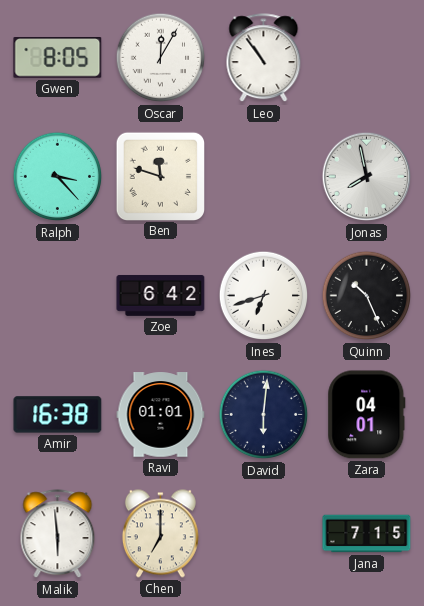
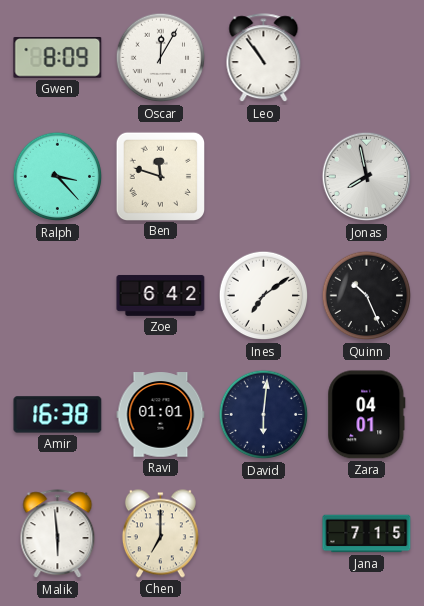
Gwen: 8:05 -> 8:09
Ines: 6:42 -> 7:09
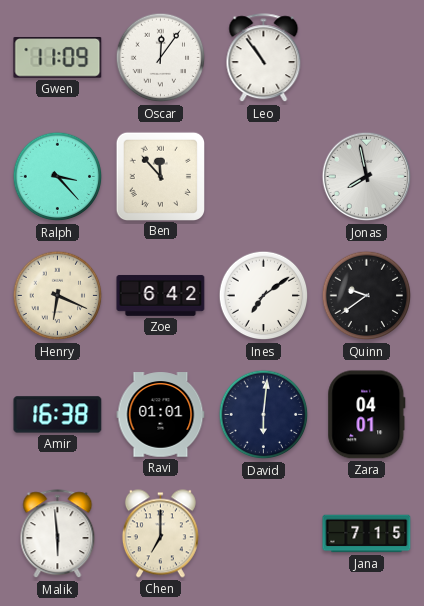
Gwen: 8:09 -> 11:09
Oscar: 12:05 -> 12:06
Ben: 11:48 -> 11:53
Henry: none -> 6:19
Quinn: 10:26 -> 9:39
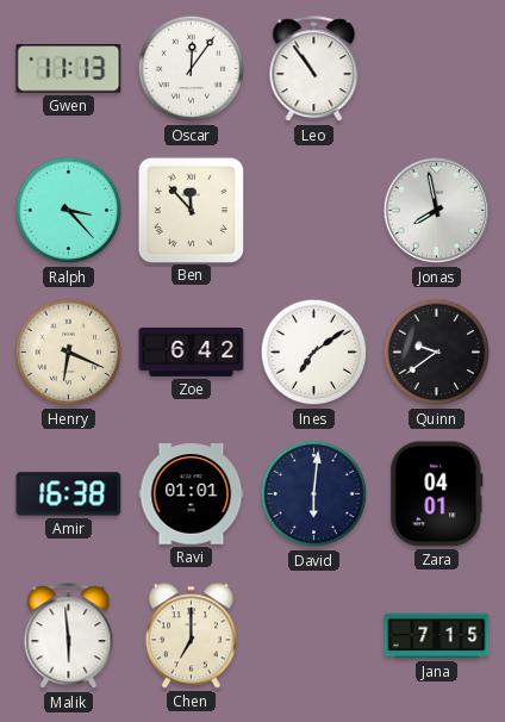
Gwen: 11:09 -> 11:13
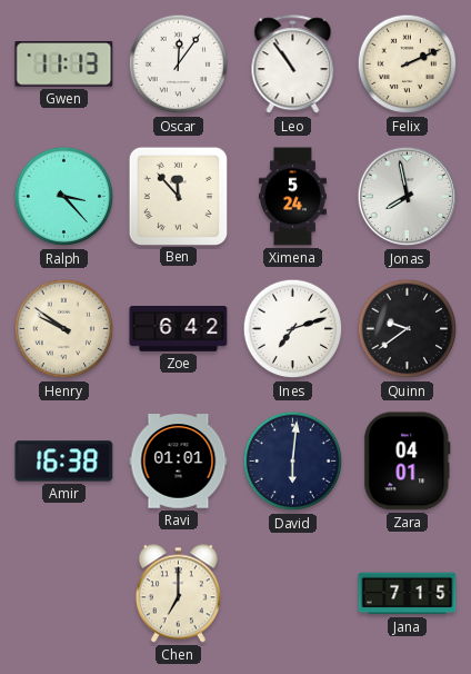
Felix: none -> 2:11
Ximena: none -> 5:24
Henry: 6:19 -> 9:51
Ines: 7:09 -> 7:12
Malik: 5:59 -> none
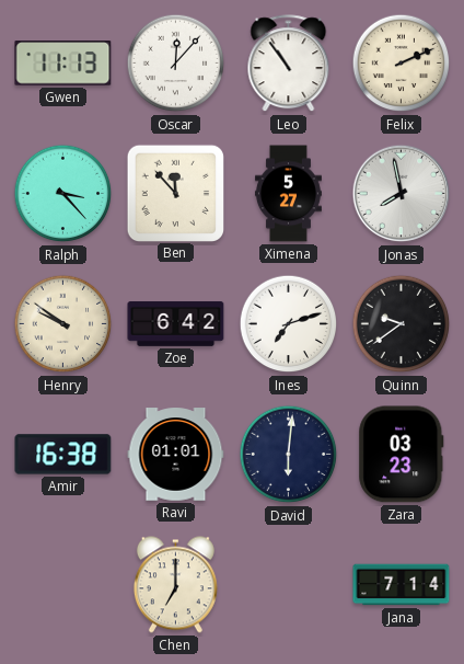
Oscar: 12:06 -> 12:07
Ximena: 5:24 -> 5:27
Zara: 04:01 -> 03:23
Jana: 7:15 -> 7:14
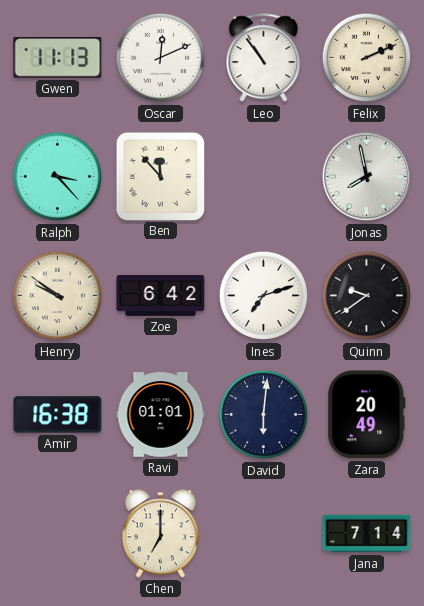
Oscar: 12:07 -> 12:11
Ximena: 5:27 -> none
Zara: 03:23 -> 20:49
